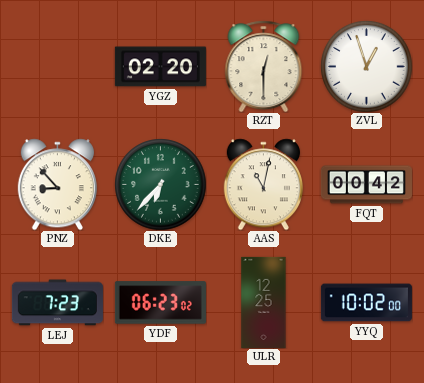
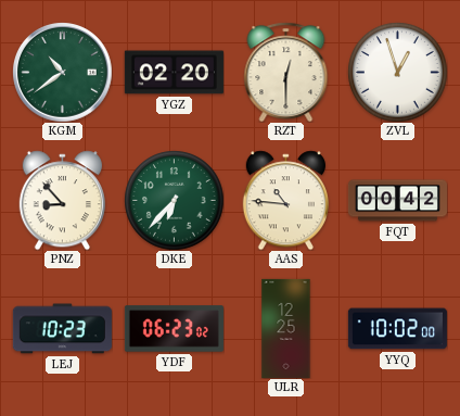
KGM: none -> 10:39
AAS: 11:02 -> 10:46
LEJ: 7:23 -> 10:23
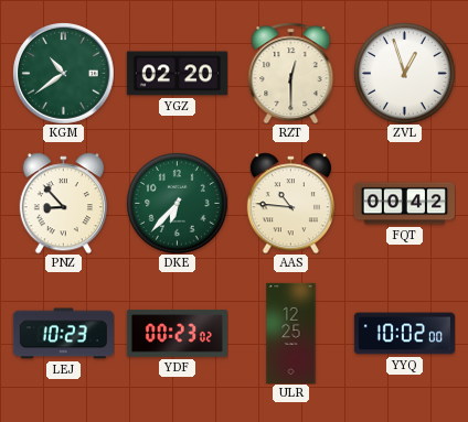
YDF: 06:23 -> 00:23
